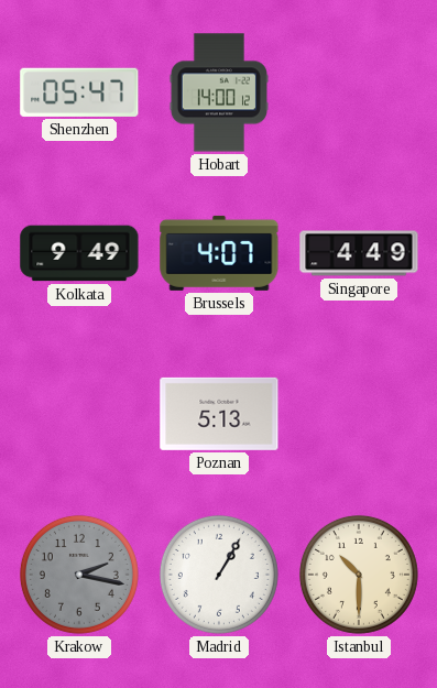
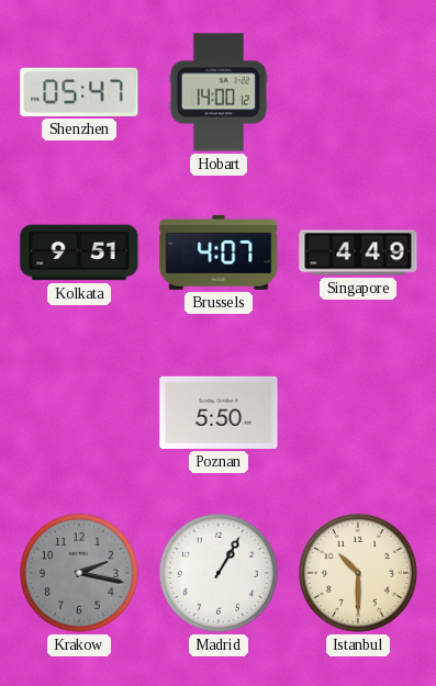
Kolkata: 9:49 -> 9:51
Poznan: 5:13 -> 5:50
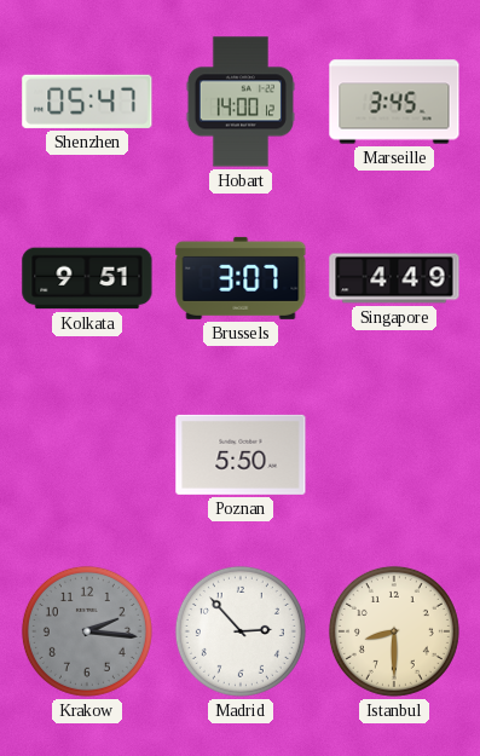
Marseille: none -> 3:45
Brussels: 4:07 -> 3:07
Krakow: 2:17 -> 2:16
Madrid: 1:05 -> 2:53
Istanbul: 10:30 -> 8:30
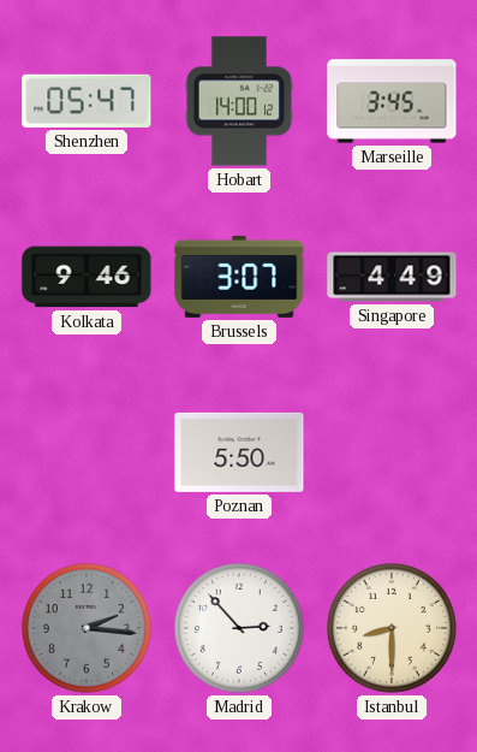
Kolkata: 9:51 -> 9:46
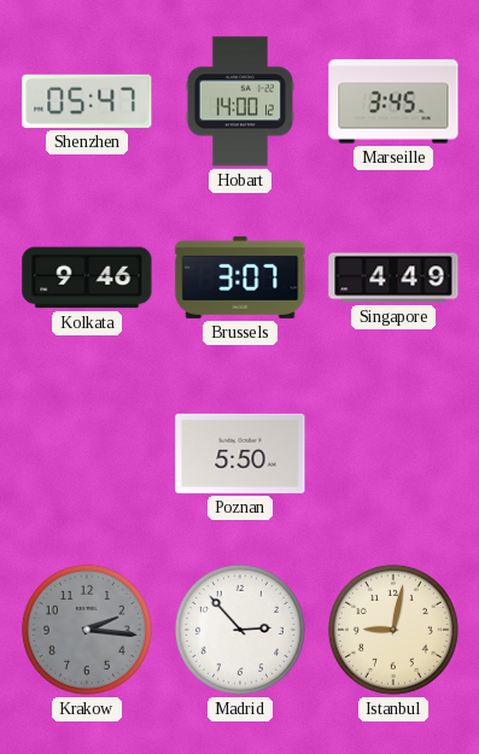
Istanbul: 8:30 -> 9:02
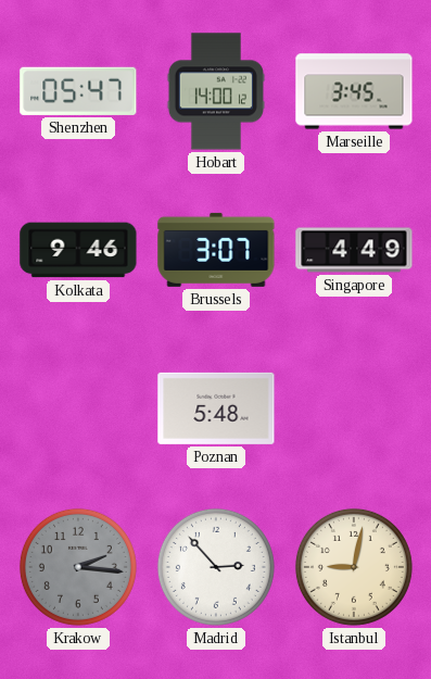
Poznan: 5:50 -> 5:48
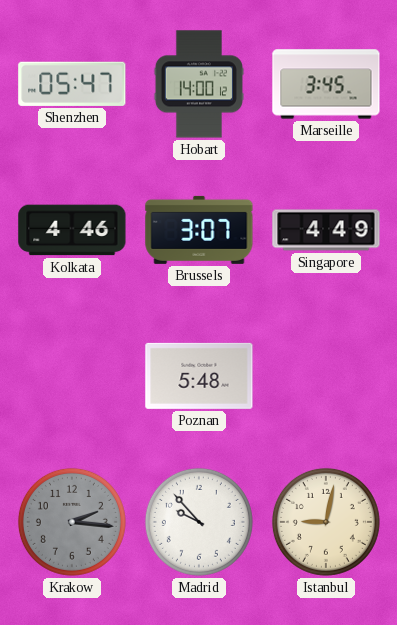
Kolkata: 9:46 -> 4:46
Madrid: 2:53 -> 9:53
